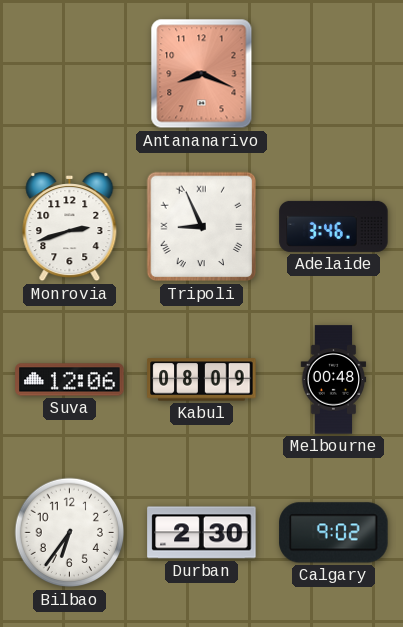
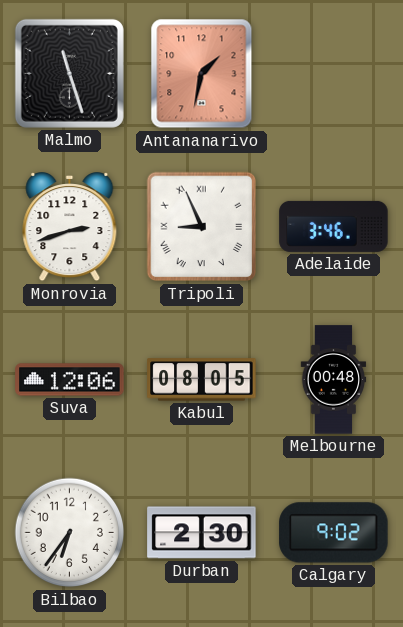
Malmo: none -> 11:27
Antananarivo: 8:19 -> 1:32
Kabul: 08:09 -> 08:05
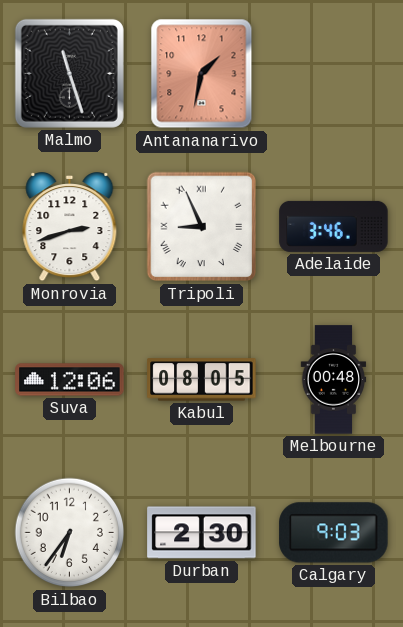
Calgary: 9:02 -> 9:03
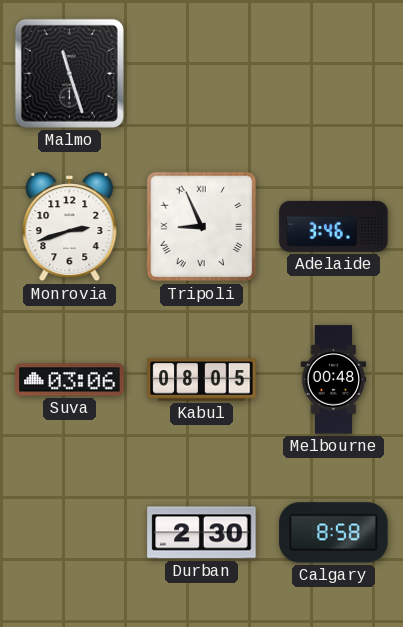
Antananarivo: 1:32 -> none
Suva: 12:06 -> 03:06
Bilbao: 6:36 -> none
Calgary: 9:03 -> 8:58
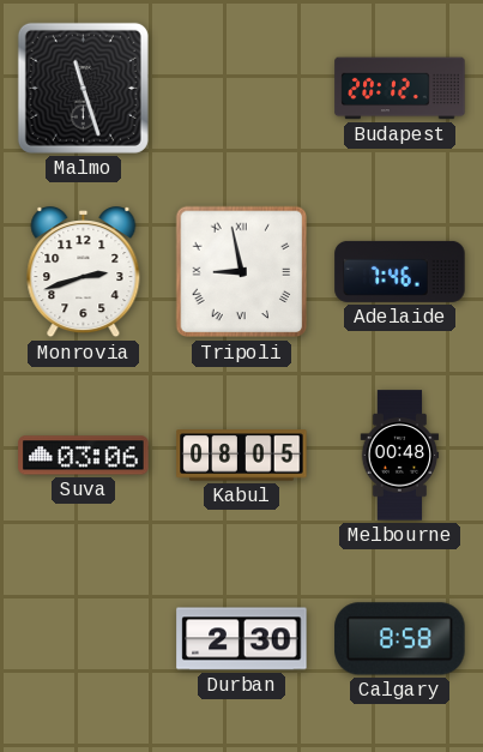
Budapest: none -> 20:12
Tripoli: 8:56 -> 8:58
Adelaide: 3:46 -> 7:46
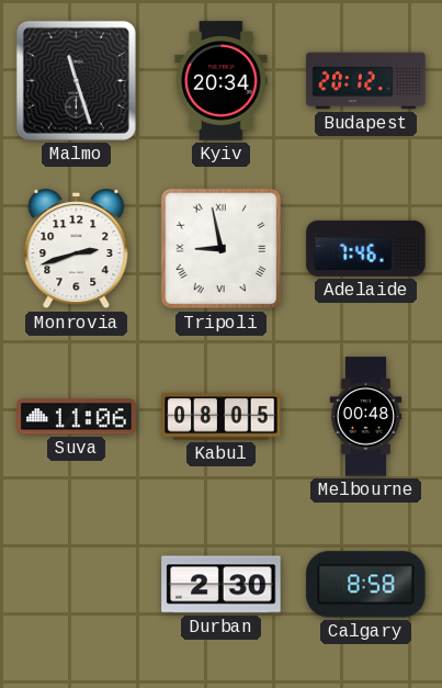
Kyiv: none -> 20:34
Suva: 03:06 -> 11:06
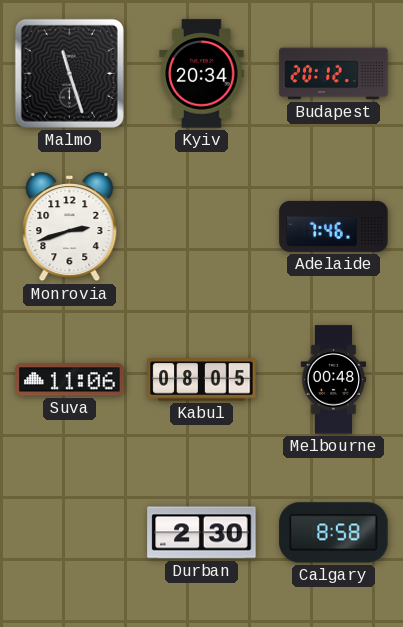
Tripoli: 8:58 -> none
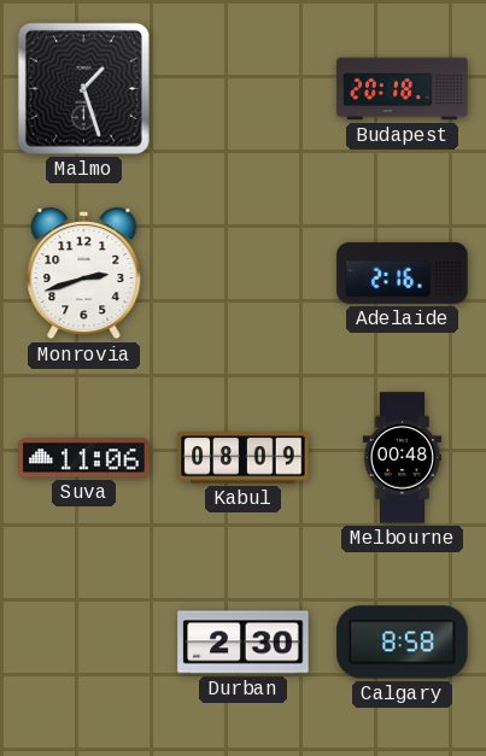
Malmo: 11:27 -> 1:27
Kyiv: 20:34 -> none
Budapest: 20:12 -> 20:18
Adelaide: 7:46 -> 2:16
Kabul: 08:05 -> 08:09
